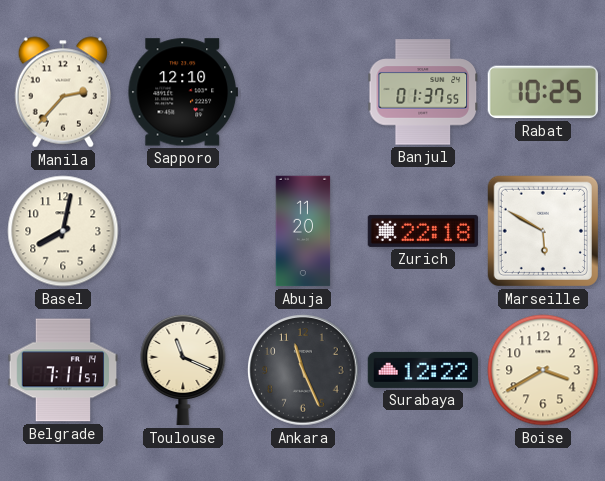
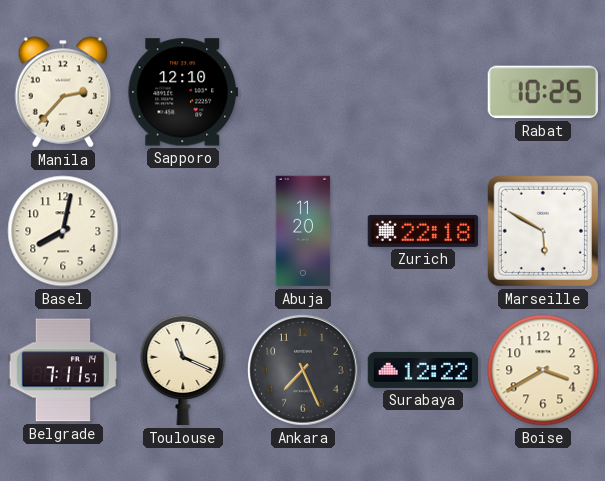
Banjul: 01:37 -> none
Ankara: 11:26 -> 7:26
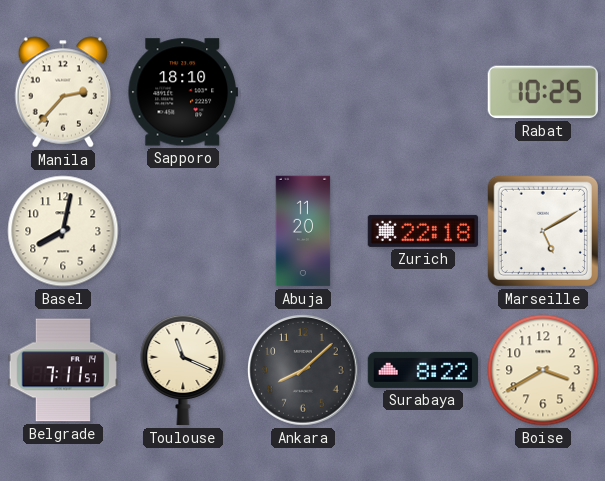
Sapporo: 12:10 -> 18:10
Marseille: 5:50 -> 5:10
Ankara: 7:26 -> 8:08
Surabaya: 12:22 -> 8:22
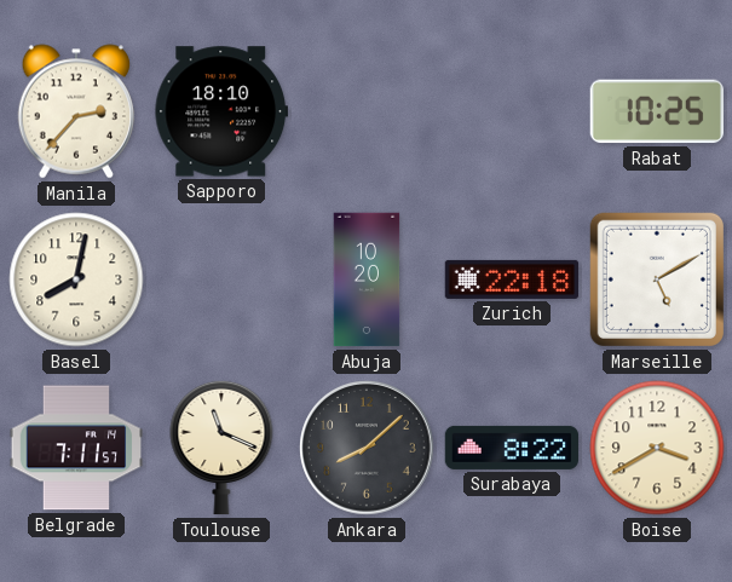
Abuja: 11:20 -> 10:20
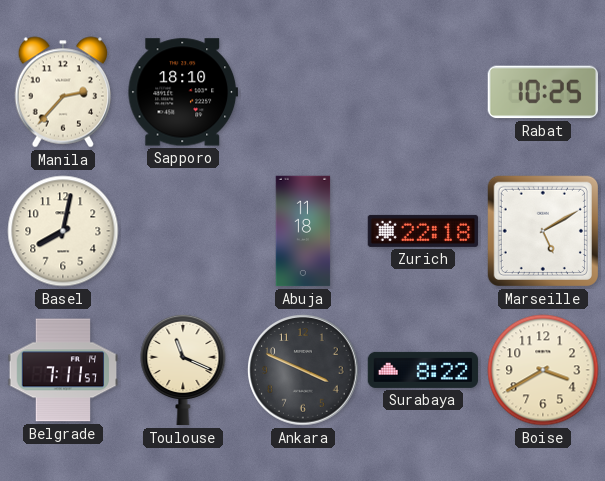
Abuja: 10:20 -> 11:18
Ankara: 8:08 -> 3:49
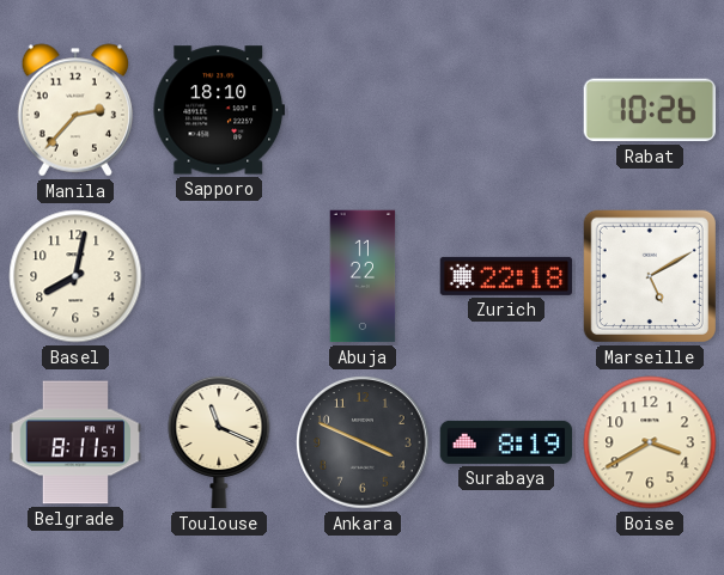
Rabat: 10:25 -> 10:26
Abuja: 11:18 -> 11:22
Belgrade: 7:11 -> 8:11
Surabaya: 8:22 -> 8:19
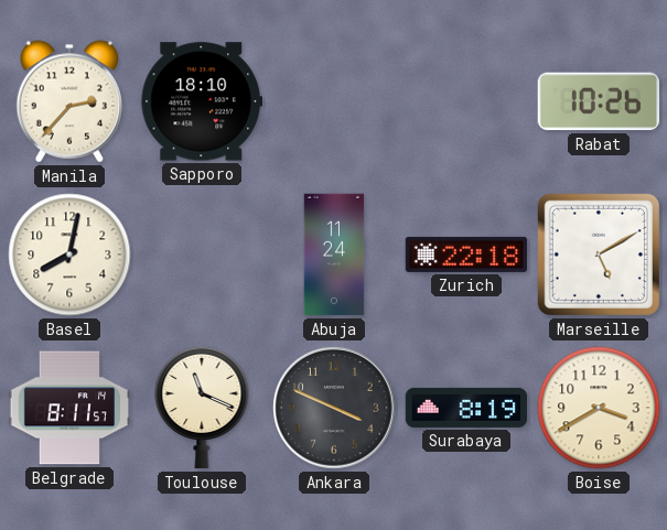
Abuja: 11:22 -> 11:24
